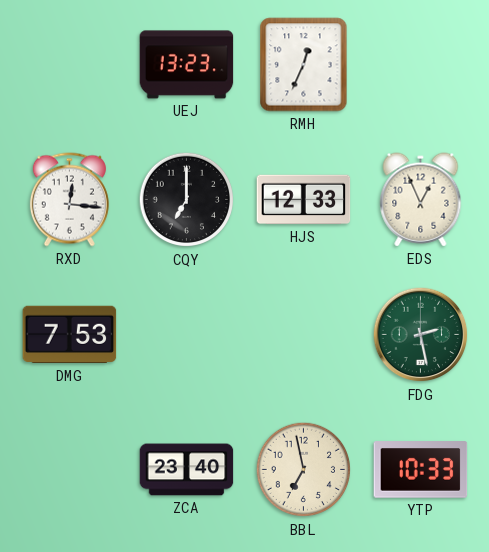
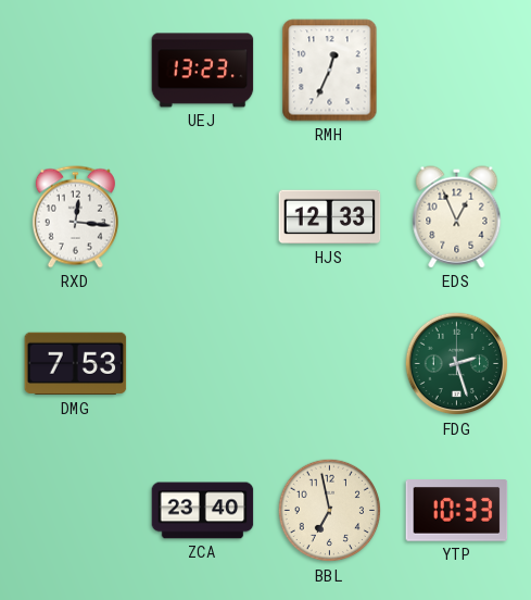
CQY: 7:00 -> none
FDG: 2:28 -> 2:27
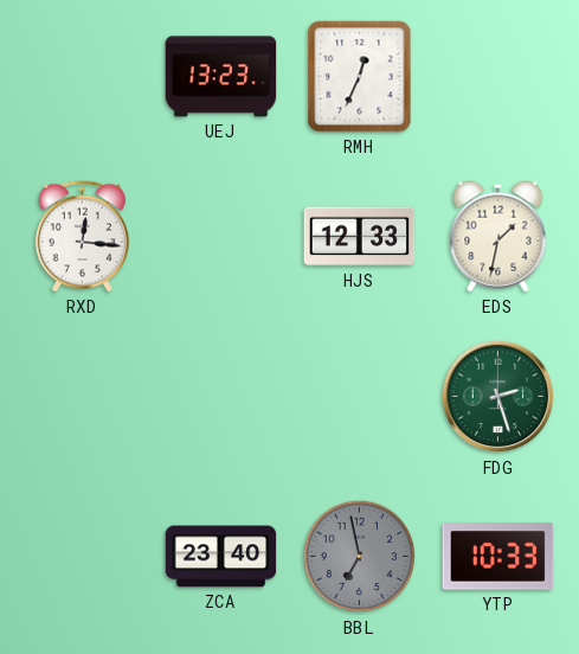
EDS: 12:56 -> 1:32
DMG: 7:53 -> none
BBL dial: cream -> grey
